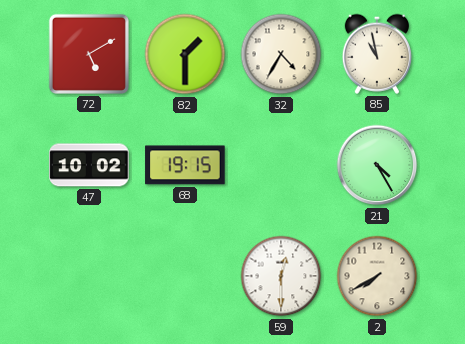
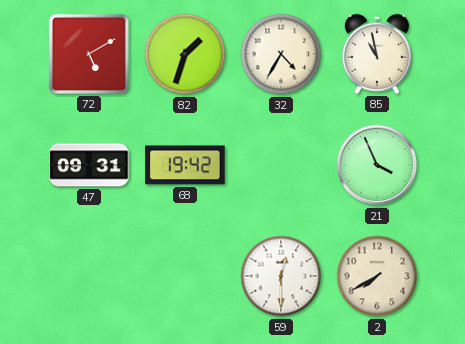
82: 1:30 -> 1:33
47: 10:02 -> 09:31
68: 19:15 -> 19:42
21: 4:25 -> 3:56
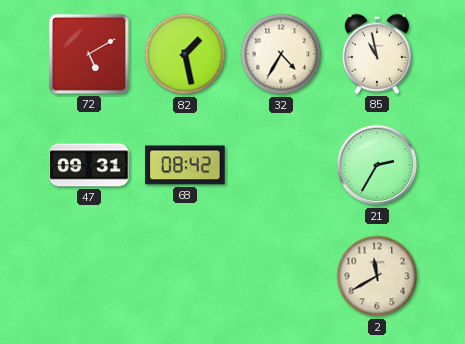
82: 1:33 -> 1:28
68: 19:42 -> 08:42
21: 3:56 -> 2:35
59: 12:30 -> none
2: 7:40 -> 11:40
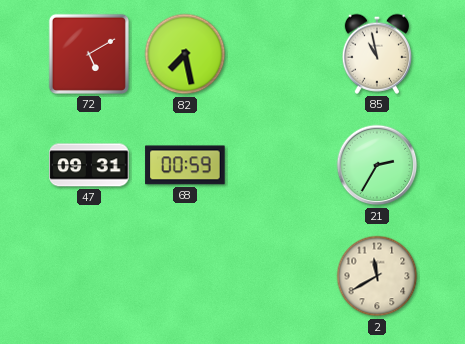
82: 1:28 -> 7:28
32: 4:35 -> none
68: 08:42 -> 00:59
